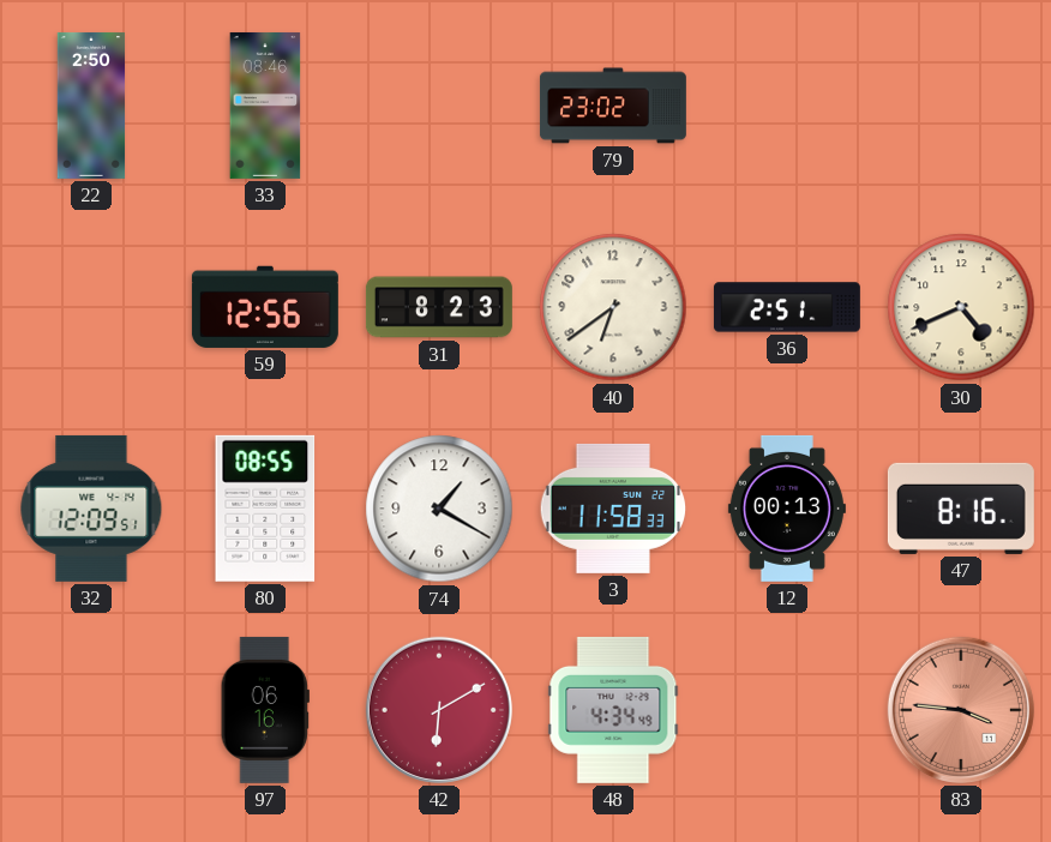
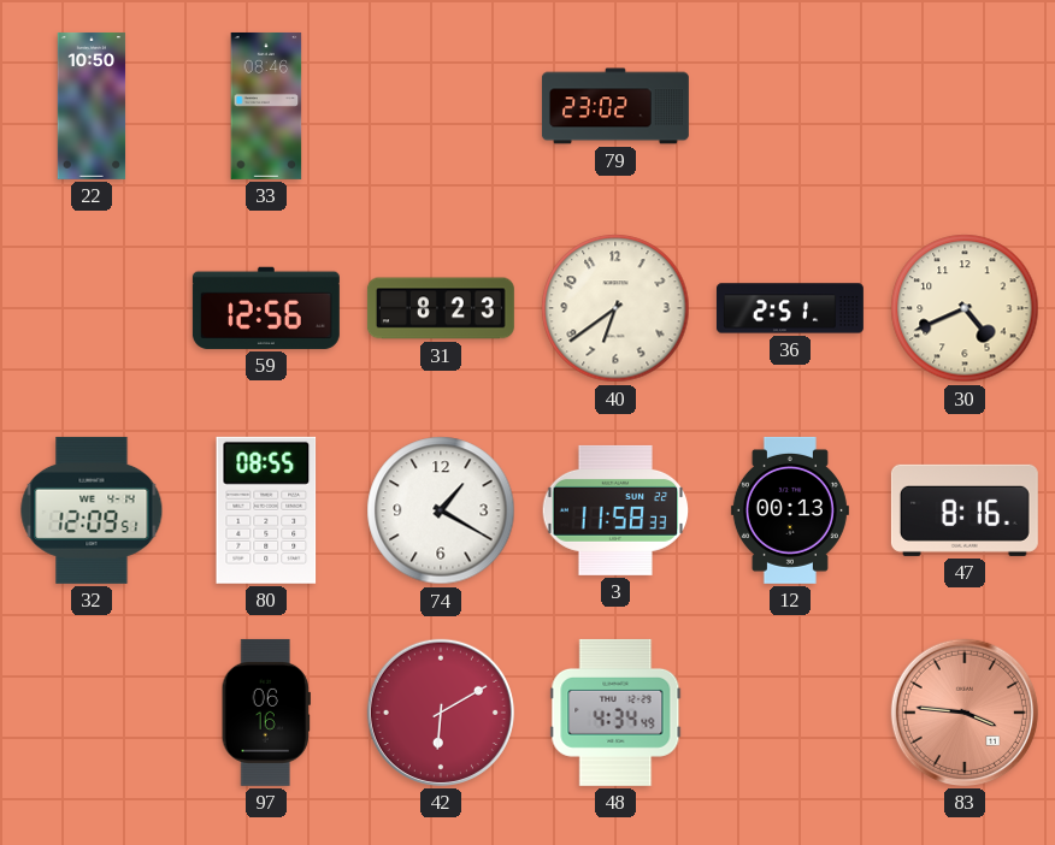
22: 2:50 -> 10:50
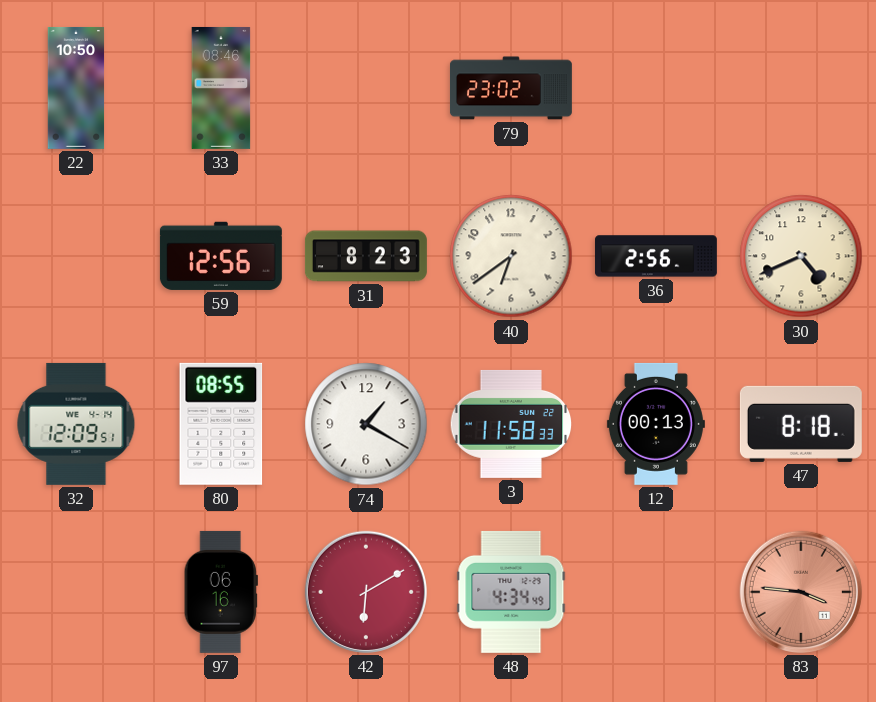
36: 2:51 -> 2:56
47: 8:16 -> 8:18
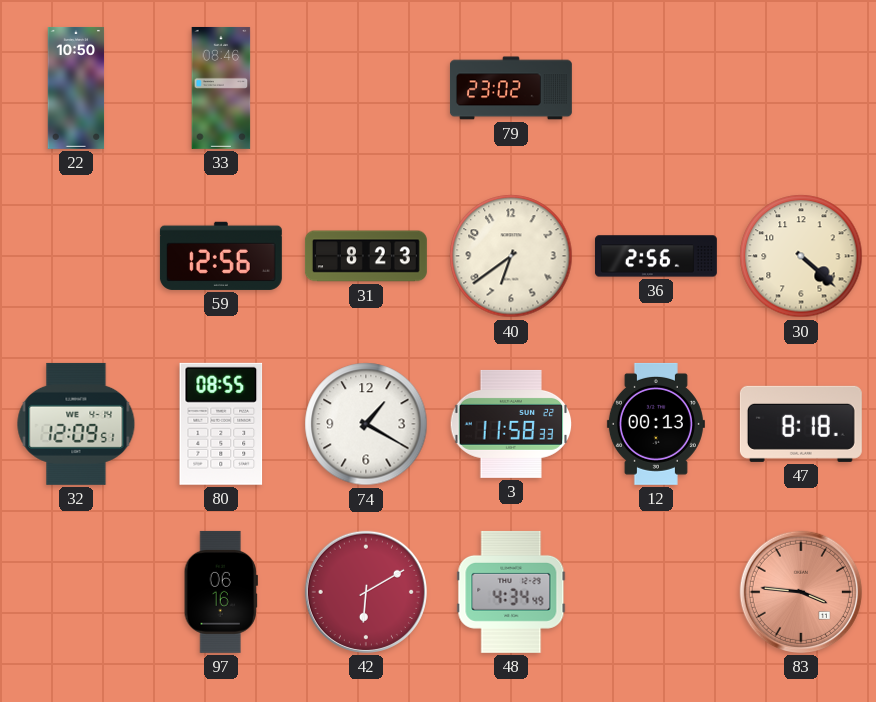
30: 4:41 -> 4:22
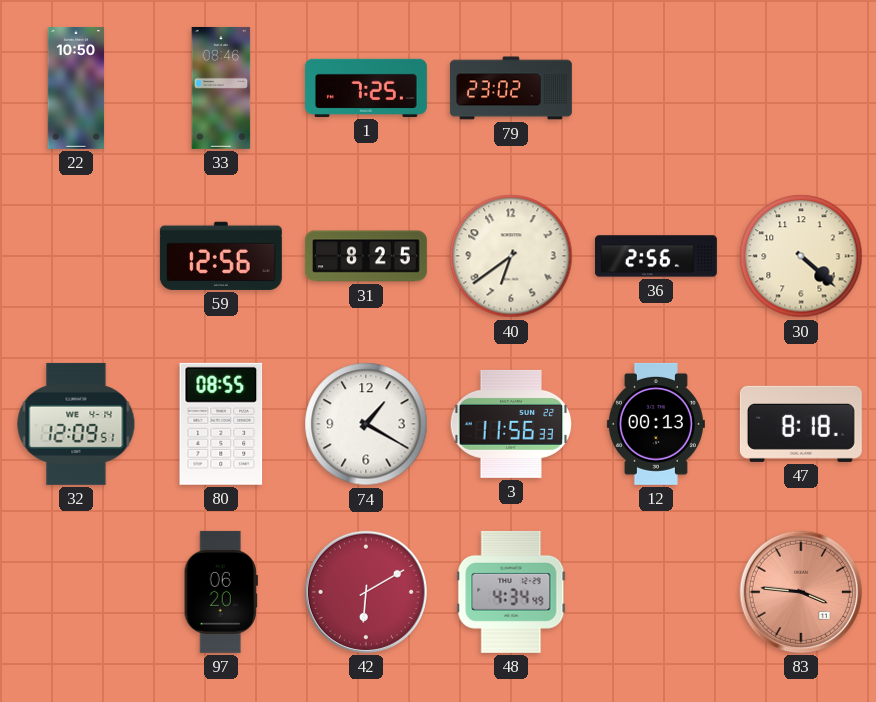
1: none -> 7:25
31: 8:23 -> 8:25
3: 11:58 -> 11:56
97: 06:16 -> 06:20
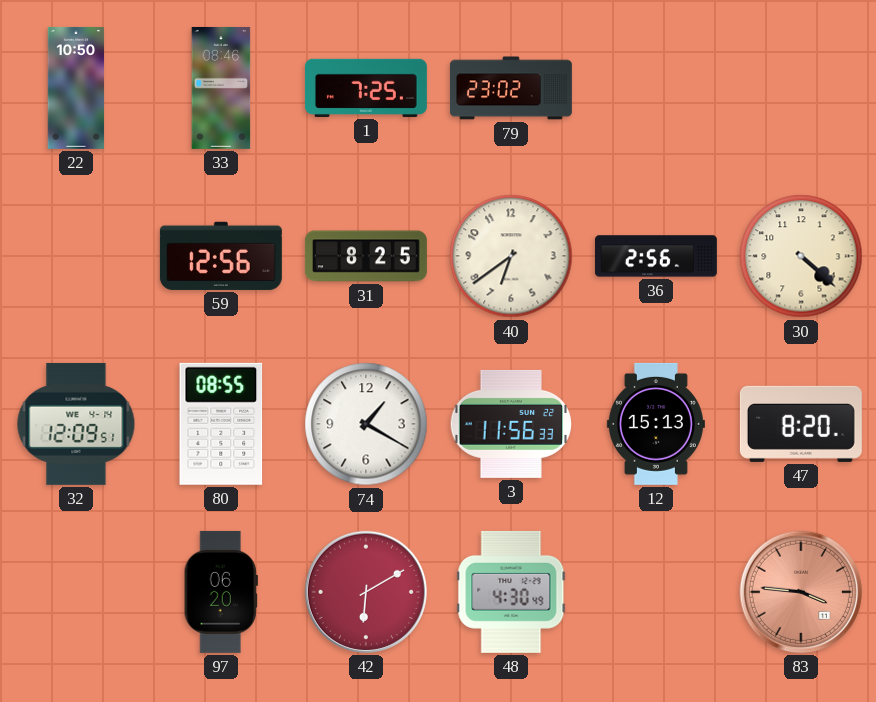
12: 00:13 -> 15:13
47: 8:18 -> 8:20
48: 4:34 -> 4:30
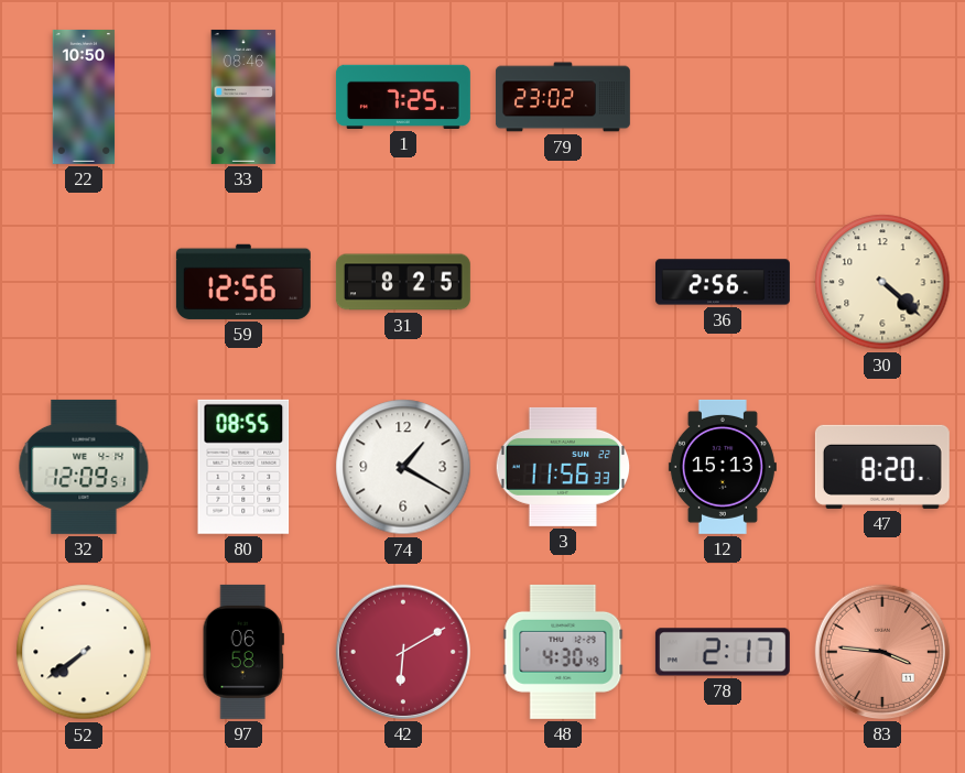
40: 6:39 -> none
52: none -> 7:39
97: 06:20 -> 06:58
78: none -> 2:17
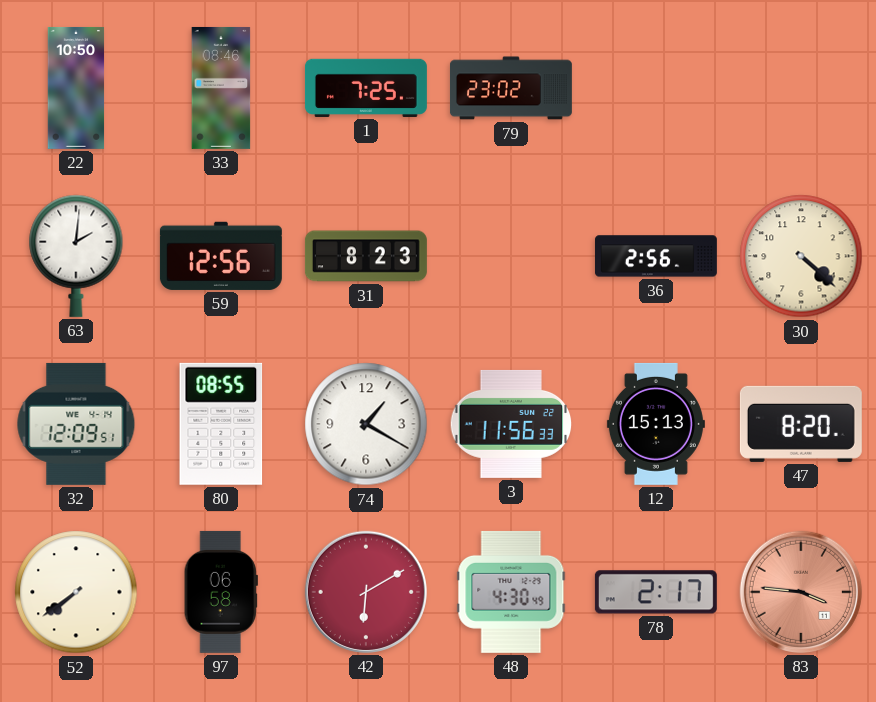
63: none -> 2:01
31: 8:25 -> 8:23
